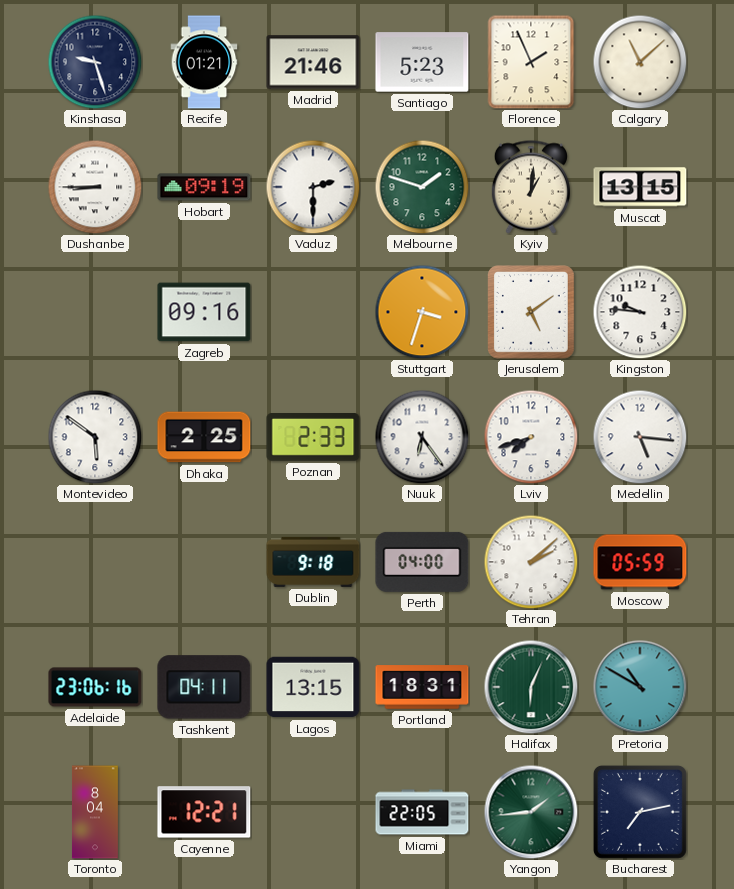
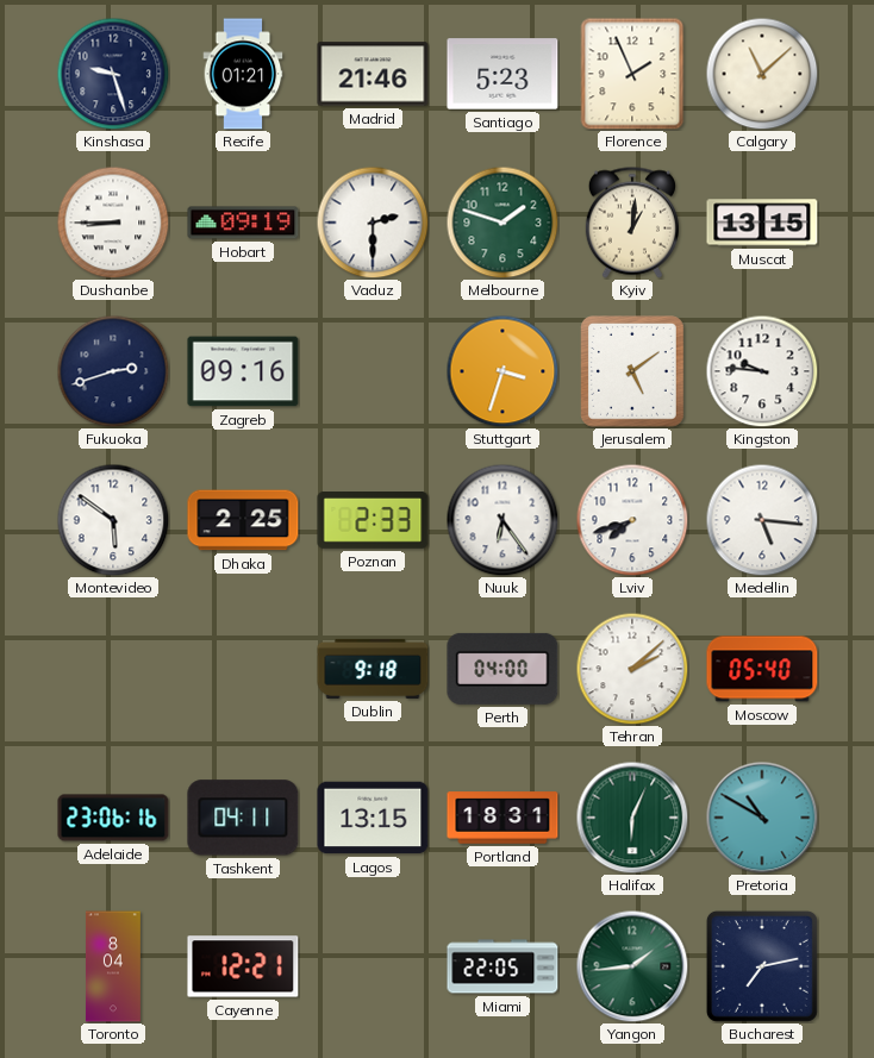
Fukuoka: none -> 2:42
Moscow: 05:59 -> 05:40
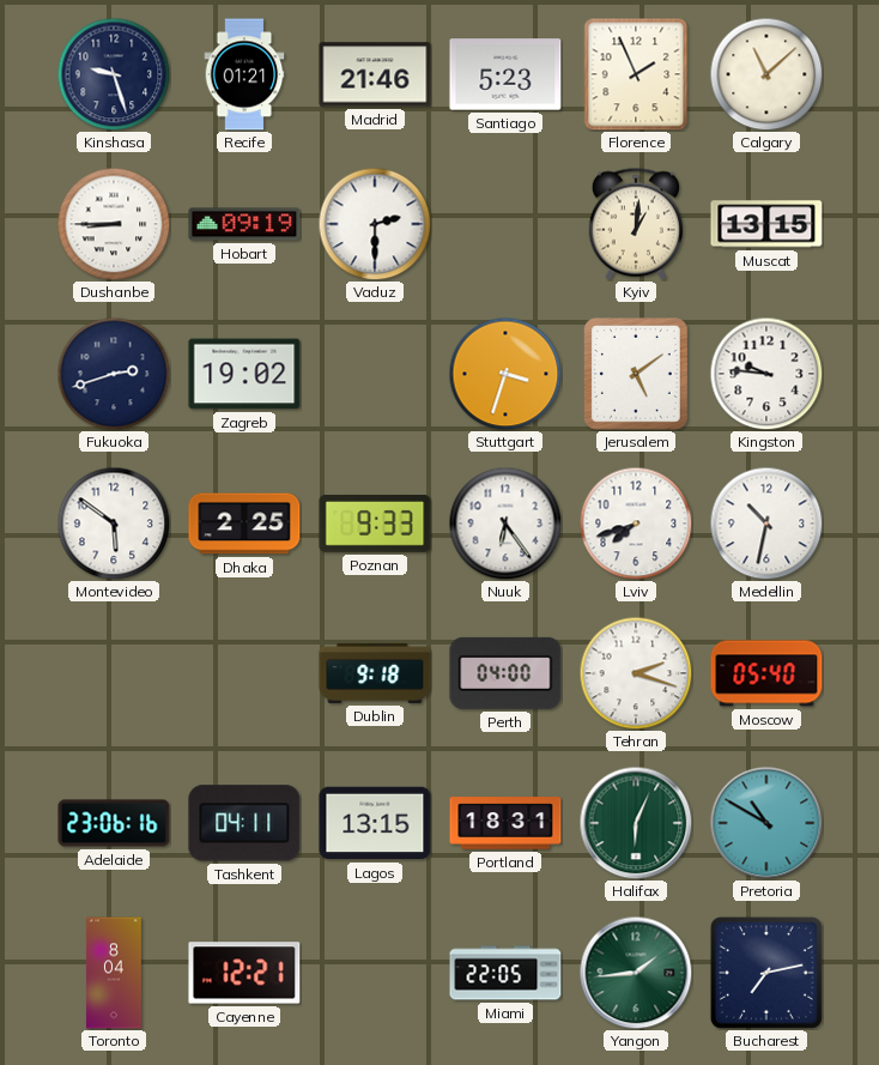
Melbourne: 1:48 -> none
Zagreb: 09:16 -> 19:02
Poznan: 2:33 -> 9:33
Medellin: 5:16 -> 10:32
Tehran: 2:08 -> 2:18
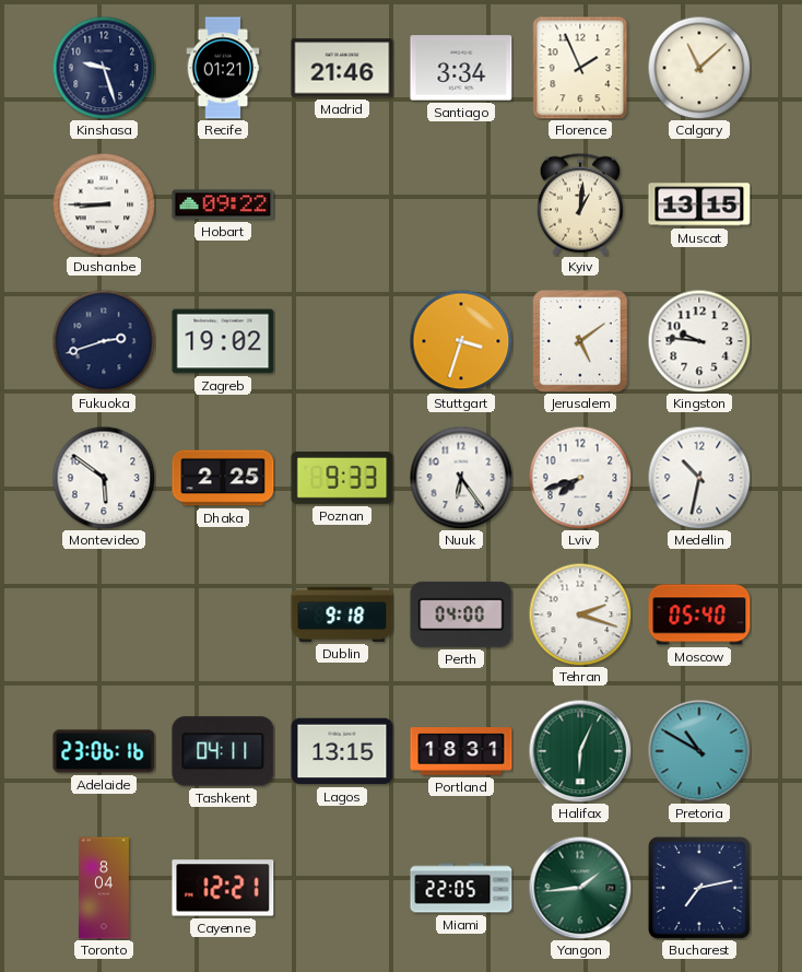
Santiago: 5:23 -> 3:34
Hobart: 09:19 -> 09:22
Vaduz: 2:30 -> none
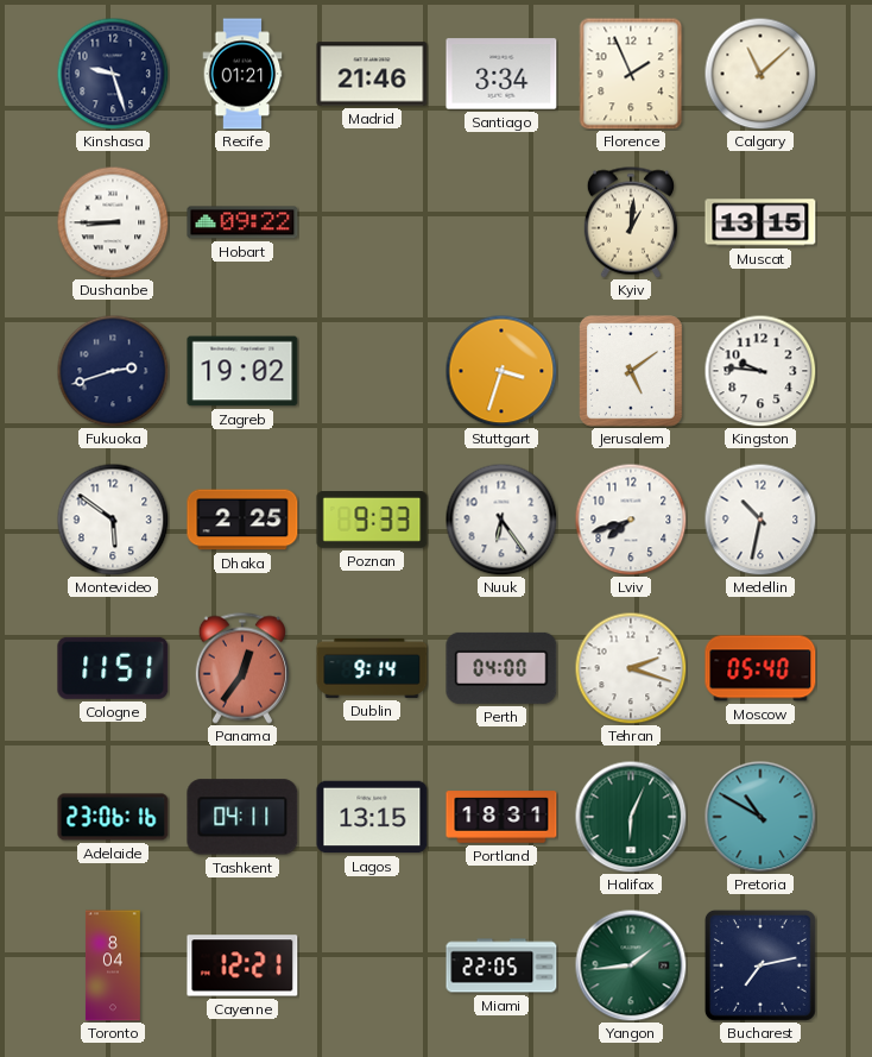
Cologne: none -> 11:51
Panama: none -> 12:36
Dublin: 9:18 -> 9:14
